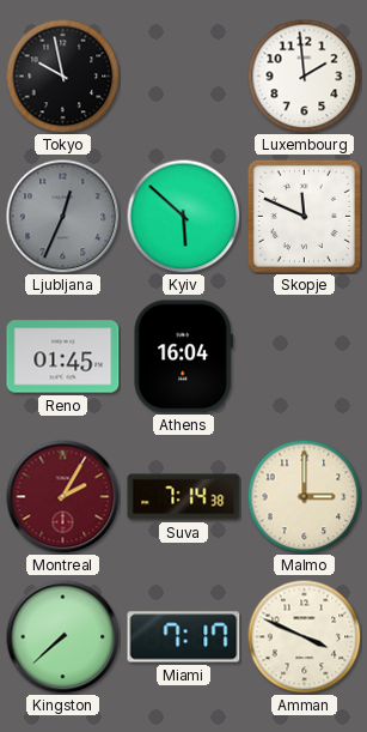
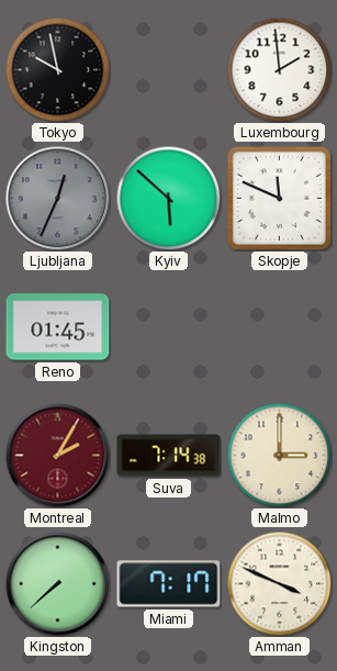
Athens: 16:04 -> none
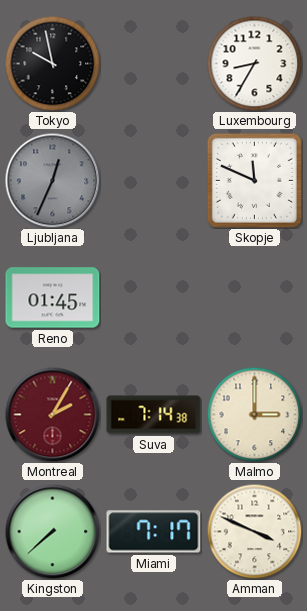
Luxembourg: 1:59 -> 8:35
Kyiv: 5:52 -> none
